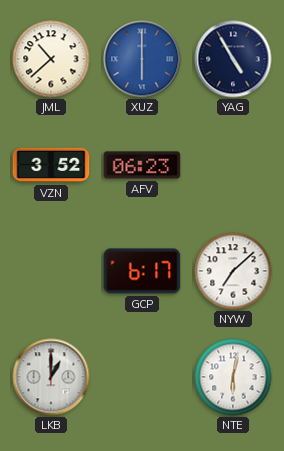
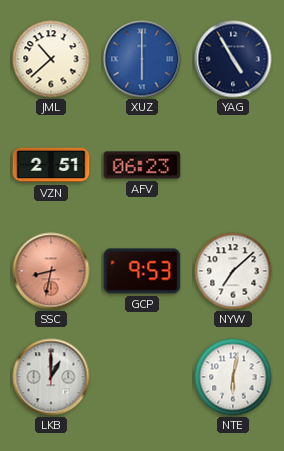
VZN: 3:52 -> 2:51
SSC: none -> 8:32
GCP: 6:17 -> 9:53
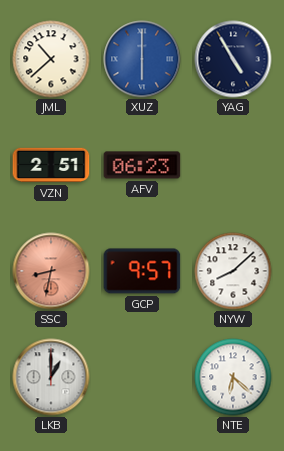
GCP: 9:53 -> 9:57
NYW: 7:08 -> 8:08
NTE: 6:02 -> 6:22
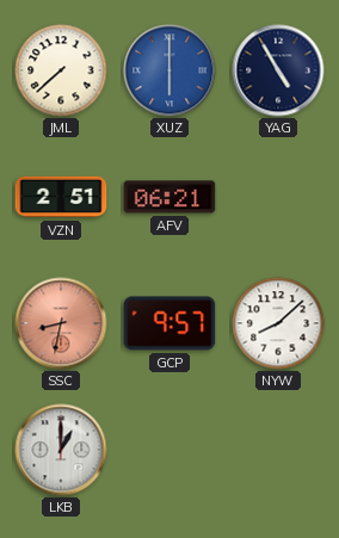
JML: 10:38 -> 7:38
AFV: 06:23 -> 06:21
NTE: 6:22 -> none
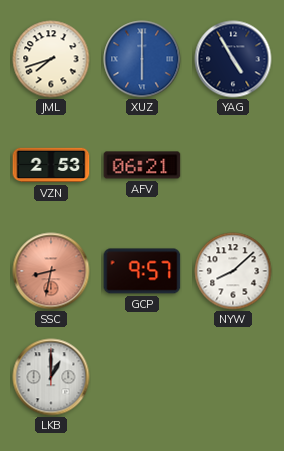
JML: 7:38 -> 7:42
VZN: 2:51 -> 2:53
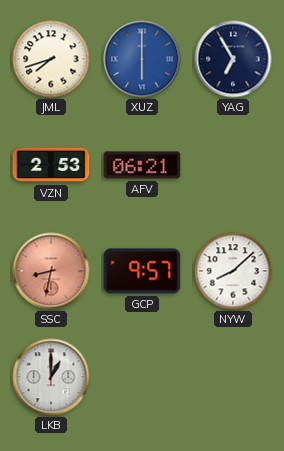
YAG: 4:55 -> 6:55
